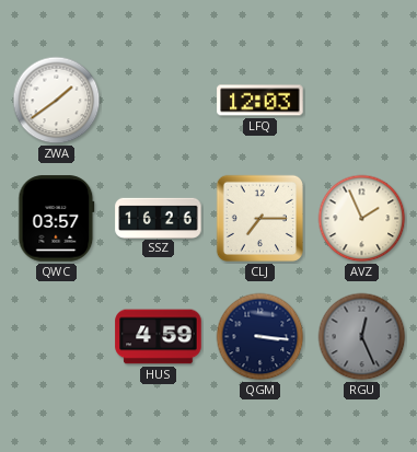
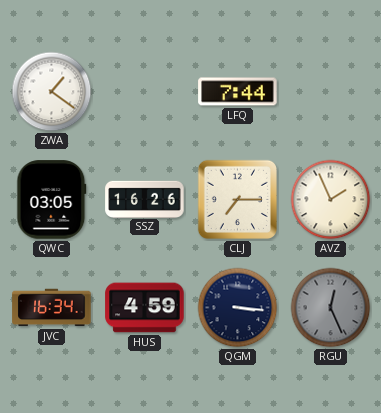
ZWA: 1:39 -> 1:21
LFQ: 12:03 -> 7:44
QWC: 03:57 -> 03:05
JVC: none -> 16:34
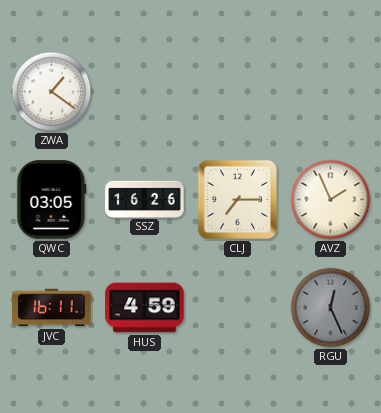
LFQ: 7:44 -> none
JVC: 16:34 -> 16:11
QGM: 3:16 -> none
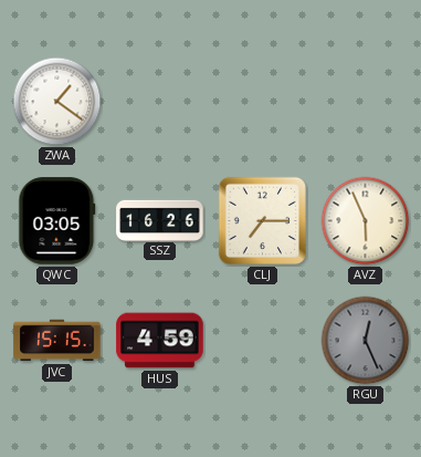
AVZ: 1:56 -> 5:56
JVC: 16:11 -> 15:15
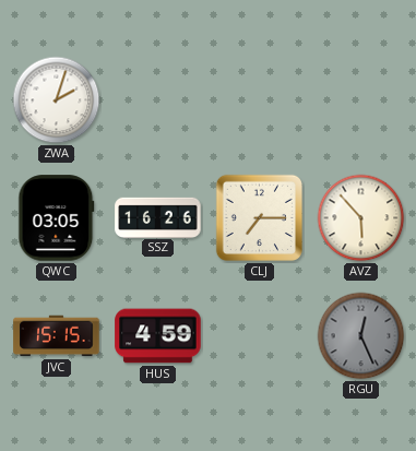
ZWA: 1:21 -> 2:03
AVZ: 5:56 -> 5:53
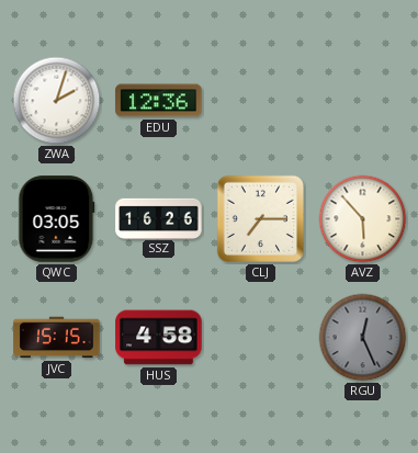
EDU: none -> 12:36
HUS: 4:59 -> 4:58
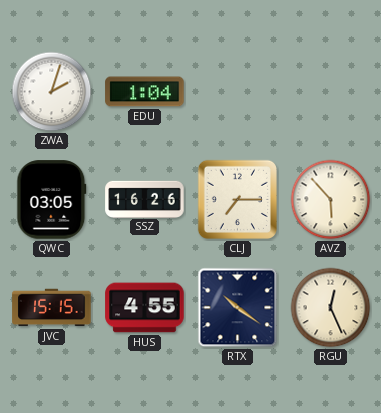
EDU: 12:36 -> 1:04
HUS: 4:58 -> 4:55
RTX: none -> 10:21
RGU dial: grey -> cream
